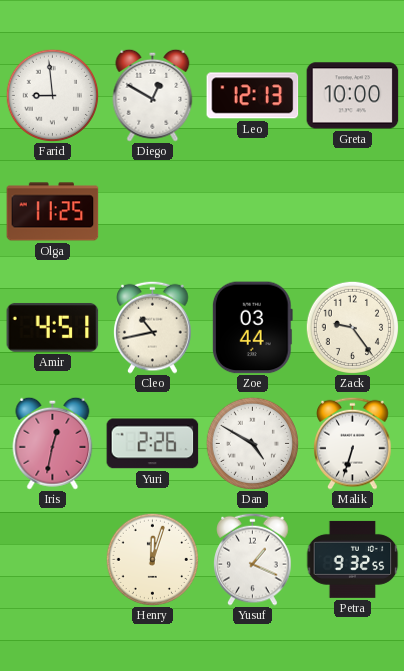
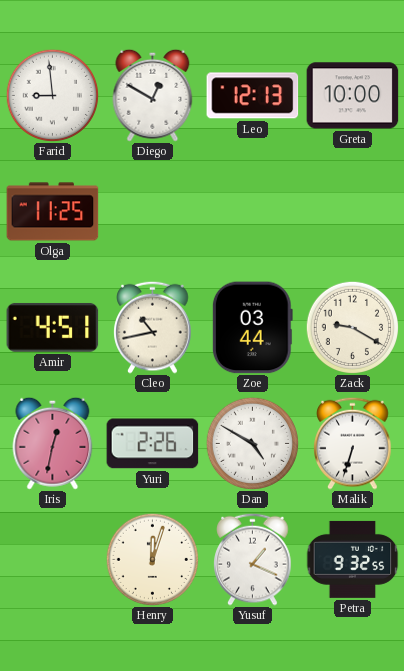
Zack: 9:24 -> 9:20
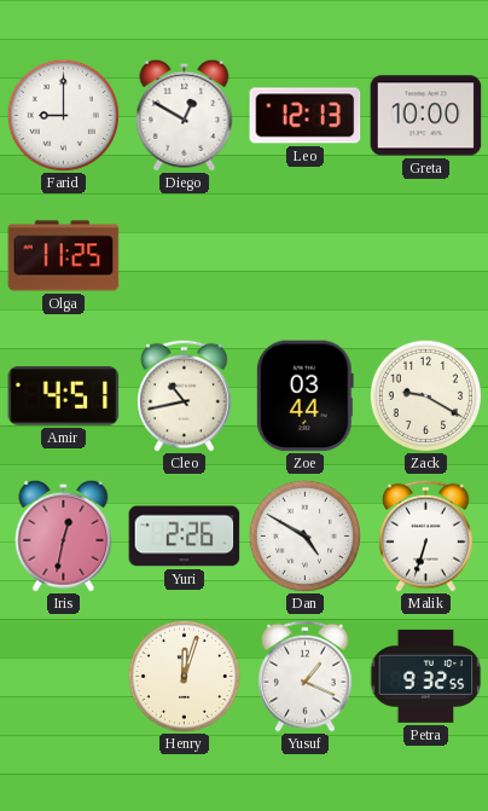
Farid: 8:59 -> 9:00
